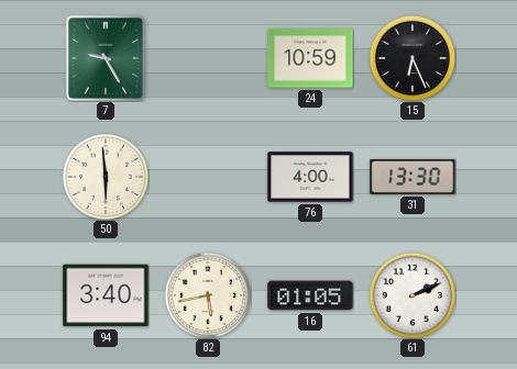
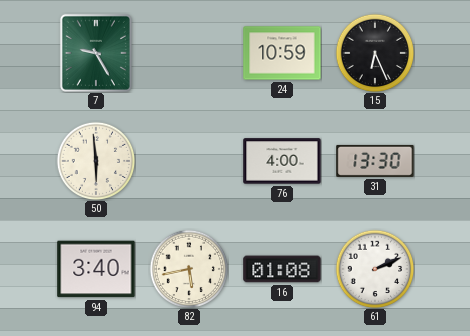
16: 01:05 -> 01:08
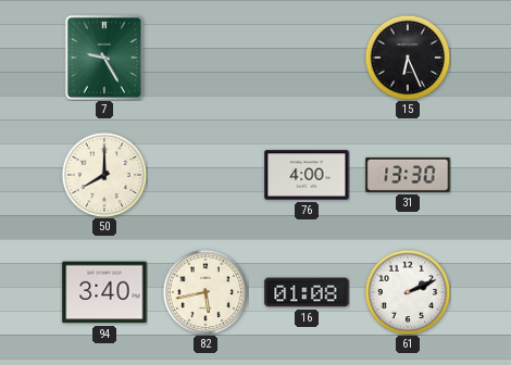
24: 10:59 -> none
50: 5:59 -> 8:00
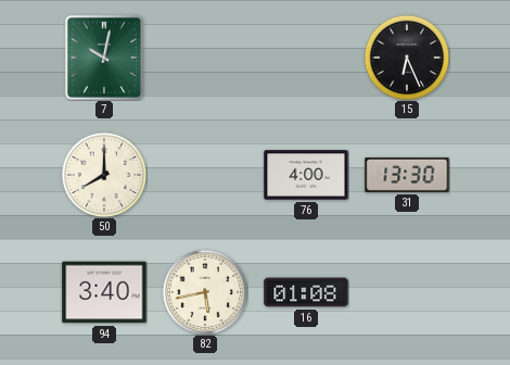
7: 9:25 -> 10:02
61: 2:11 -> none
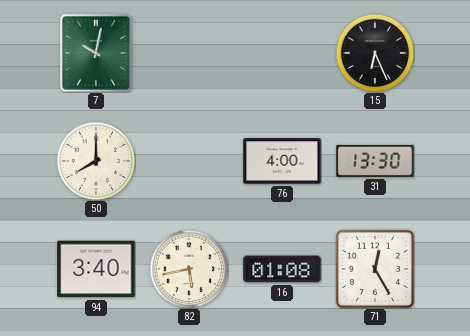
71: none -> 12:25
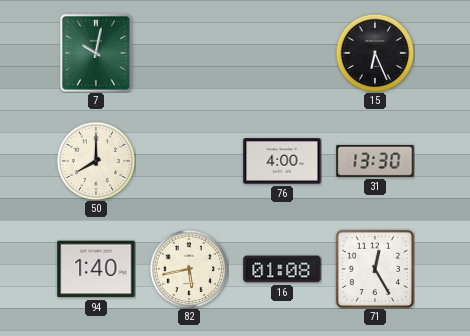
94: 3:40 -> 1:40
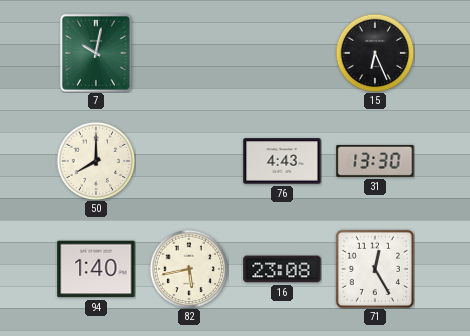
76: 4:00 -> 4:43
16: 01:08 -> 23:08
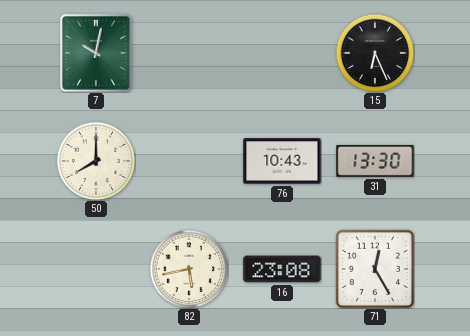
76: 4:43 -> 10:43
94: 1:40 -> none
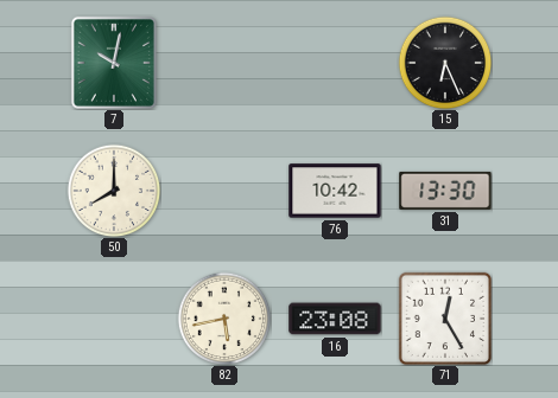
76: 10:43 -> 10:42
